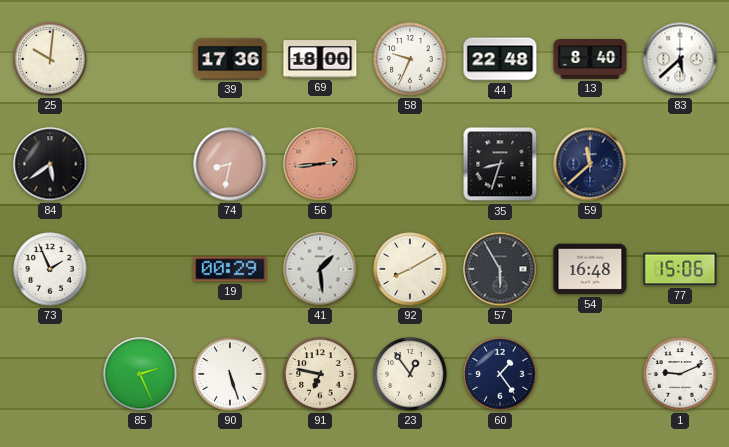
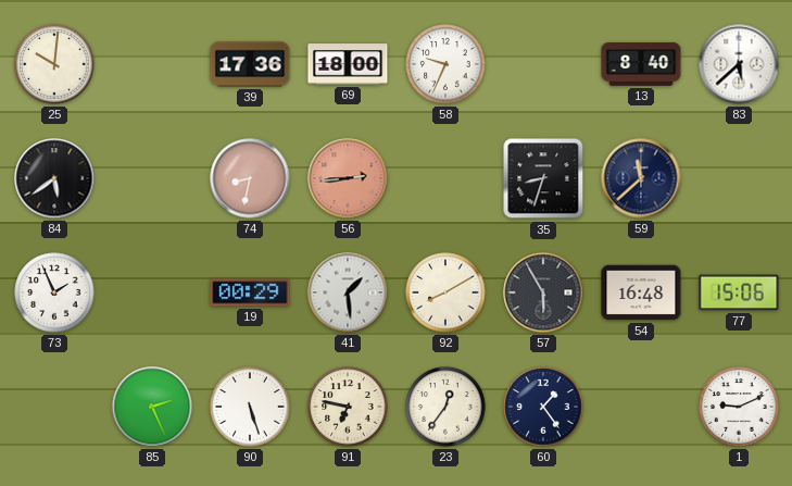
44: 22:48 -> none
23: 12:54 -> 12:36
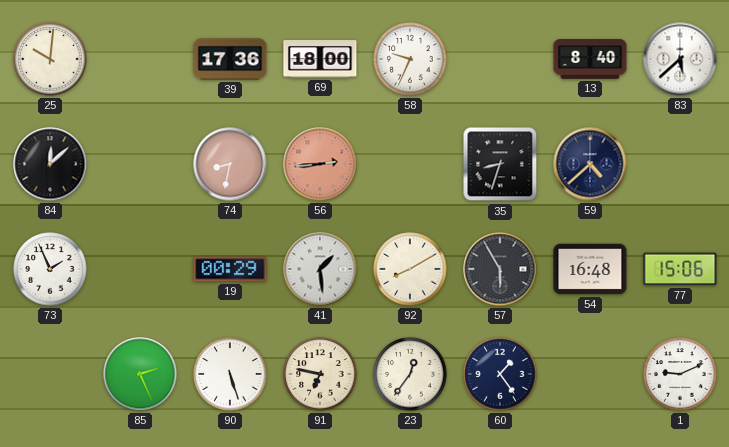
84: 5:39 -> 12:08
59: 11:38 -> 4:38
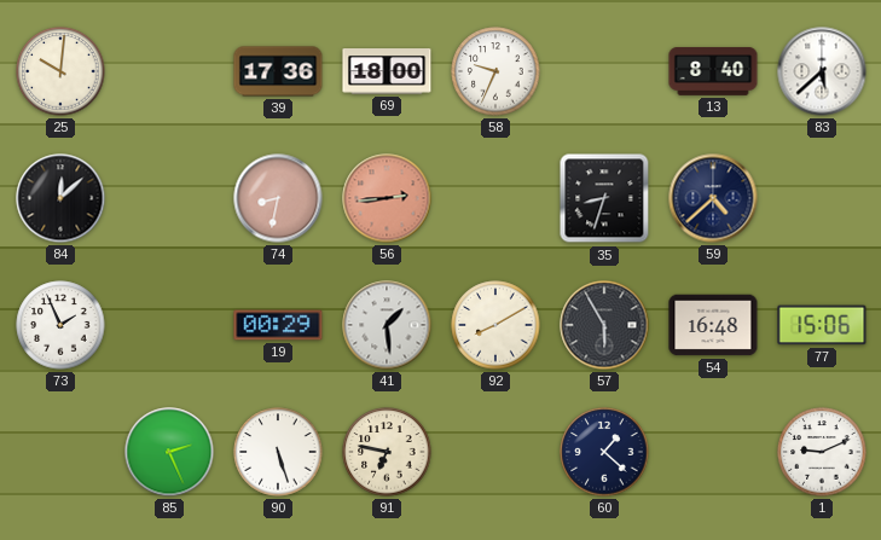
23: 12:36 -> none
60: 1:24 -> 1:22
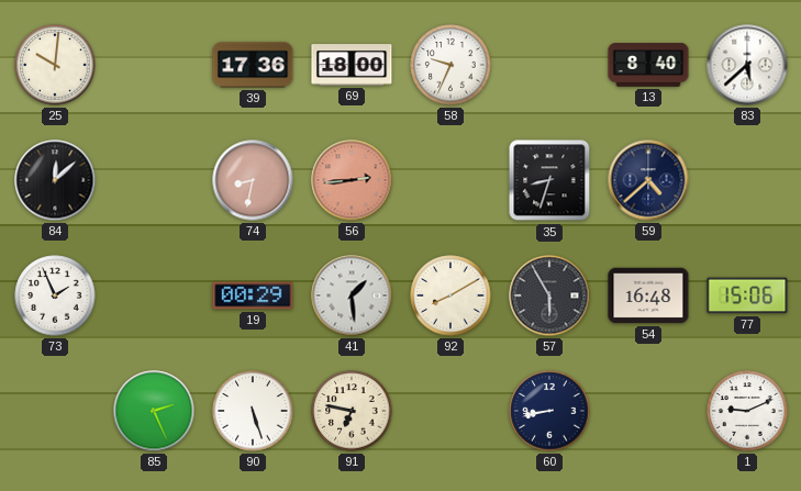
60: 1:22 -> 8:43
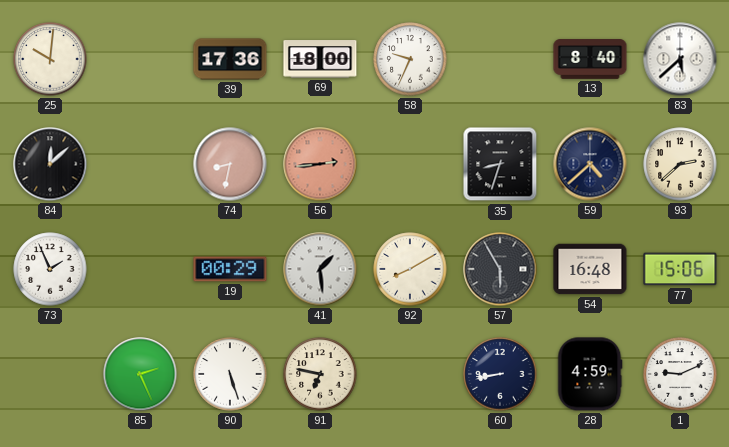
93: none -> 2:38
28: none -> 4:59
